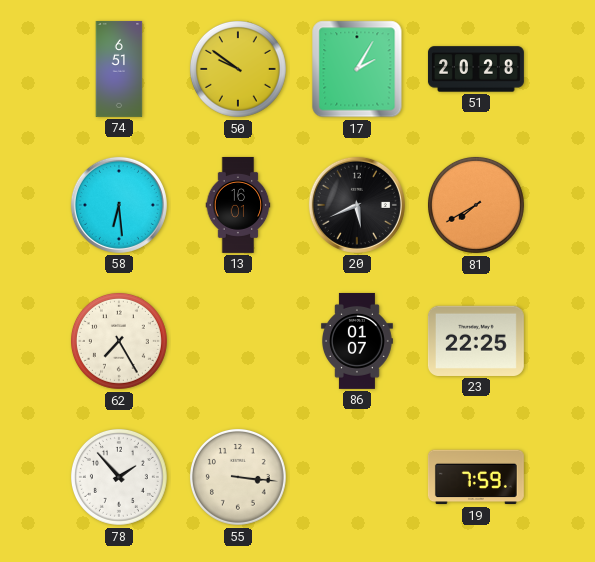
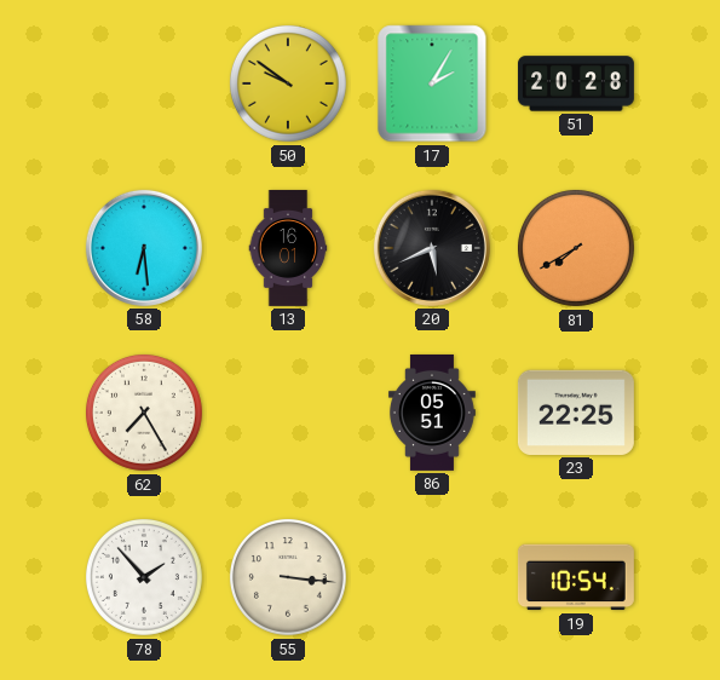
74: 6:51 -> none
86: 01:07 -> 05:51
19: 7:59 -> 10:54
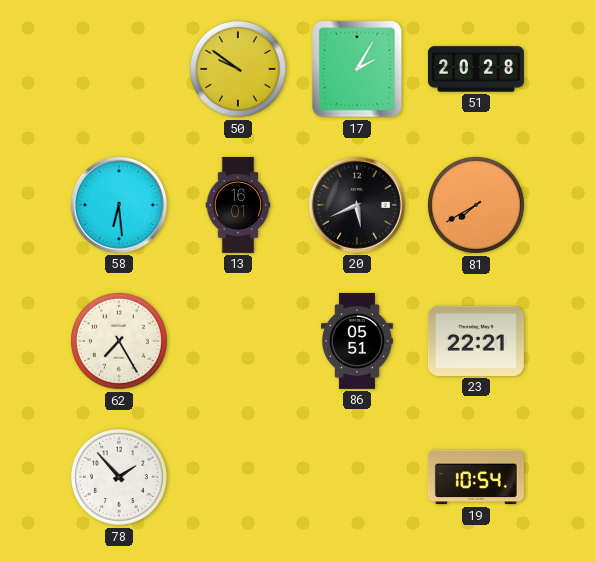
23: 22:25 -> 22:21
55: 3:16 -> none
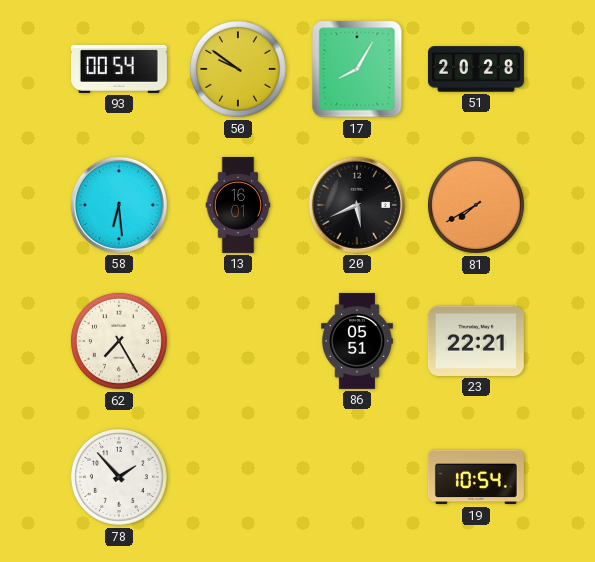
93: none -> 00:54
17: 2:05 -> 8:05
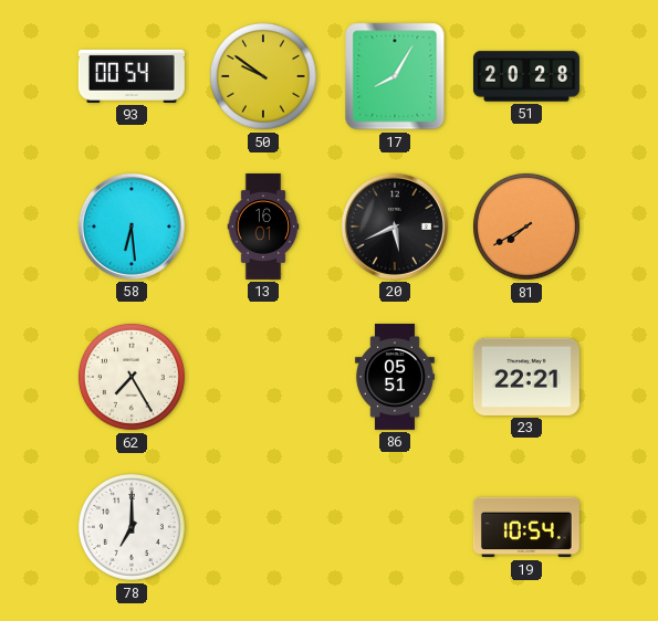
78: 1:53 -> 7:00
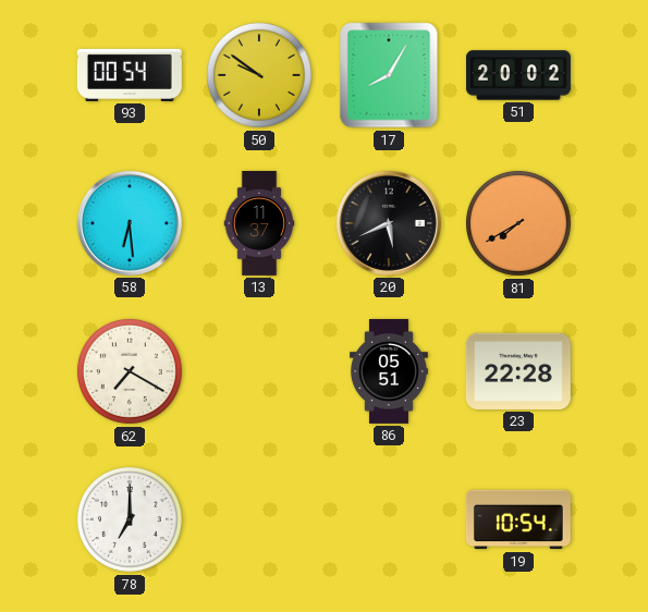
51: 20:28 -> 20:02
13: 16:01 -> 11:37
62: 7:25 -> 7:20
23: 22:21 -> 22:28
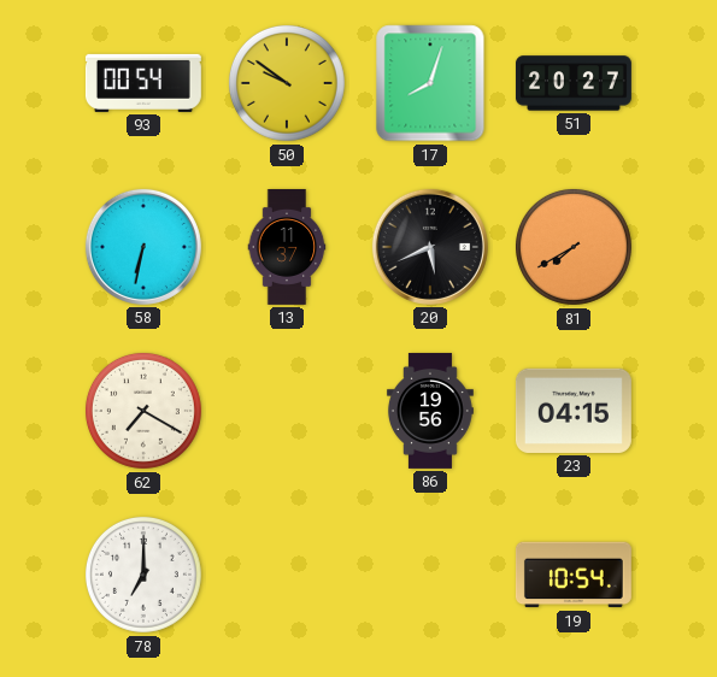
17: 8:05 -> 8:03
51: 20:02 -> 20:27
58: 6:29 -> 6:32
86: 05:51 -> 19:56
23: 22:28 -> 04:15
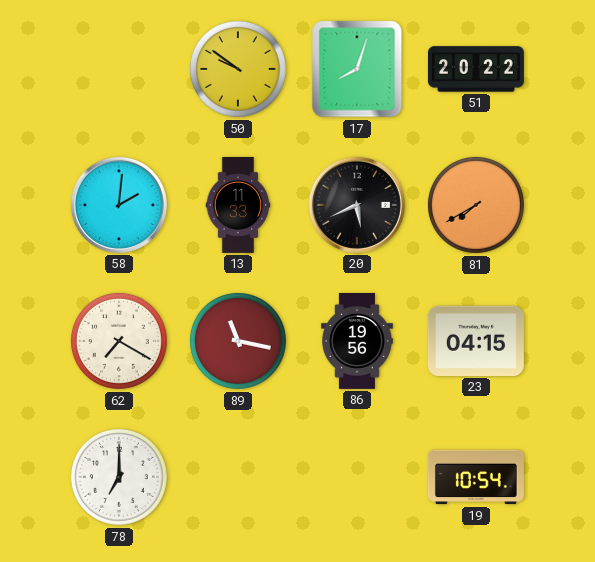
93: 00:54 -> none
51: 20:27 -> 20:22
58: 6:32 -> 2:01
13: 11:37 -> 11:33
89: none -> 11:17
